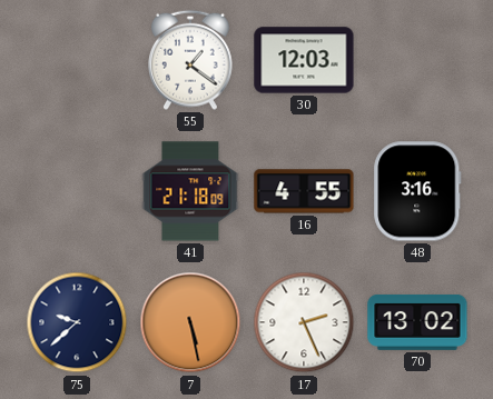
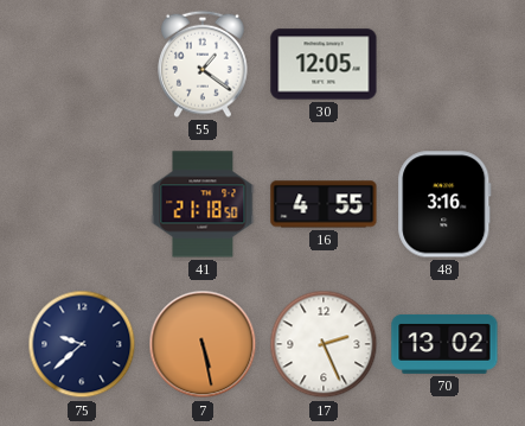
30: 12:03 -> 12:05
41: 21:18:09 -> 21:18:50
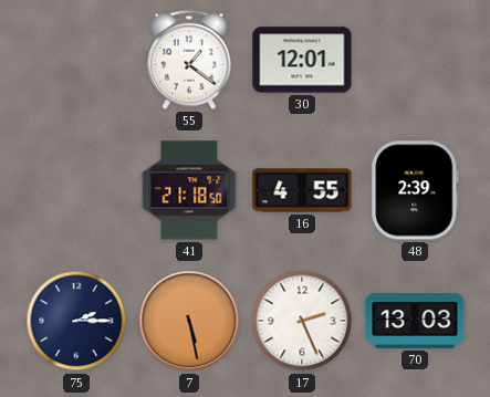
30: 12:05 -> 12:01
48: 3:16 -> 2:39
75: 9:38 -> 2:15
70: 13:02 -> 13:03
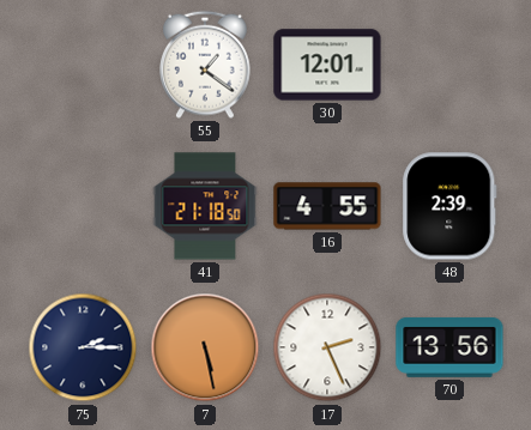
70: 13:03 -> 13:56
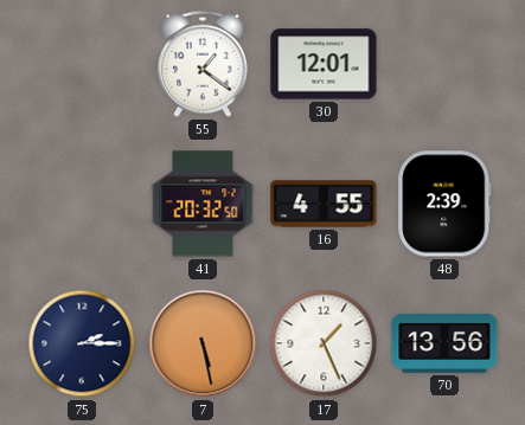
41: 21:18 -> 20:32
17: 2:26 -> 1:26
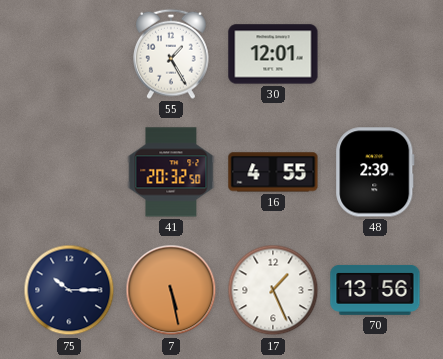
55: 1:21 -> 1:25
75: 2:15 -> 10:15
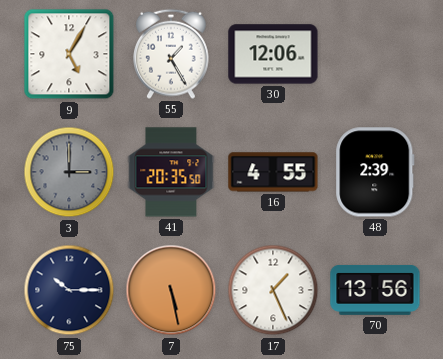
9: none -> 5:05
30: 12:01 -> 12:06
3: none -> 3:00
41: 20:32 -> 20:35
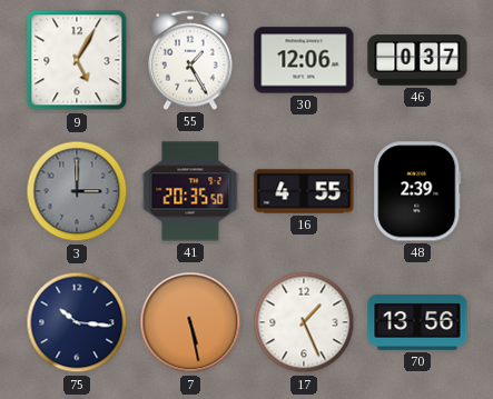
46: none -> 0:37
75: 10:15 -> 10:16
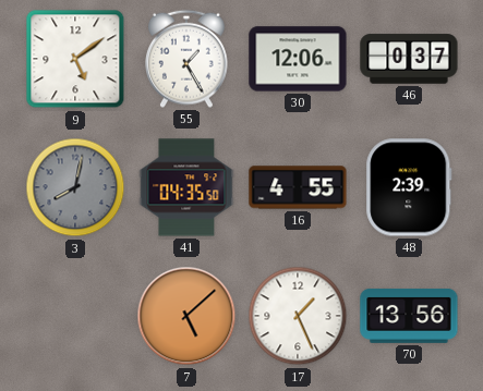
9: 5:05 -> 5:09
3: 3:00 -> 8:02
41: 20:35 -> 04:35
75: 10:16 -> none
7: 5:28 -> 5:08
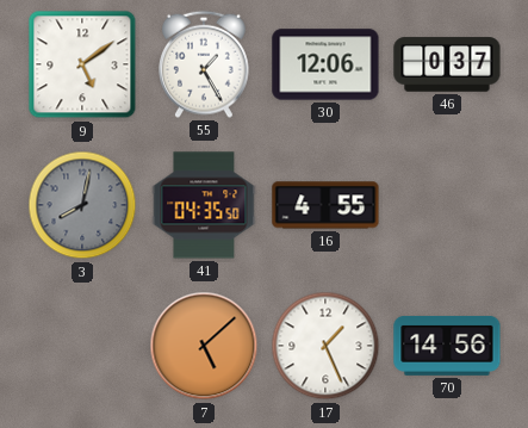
48: 2:39 -> none
70: 13:56 -> 14:56
